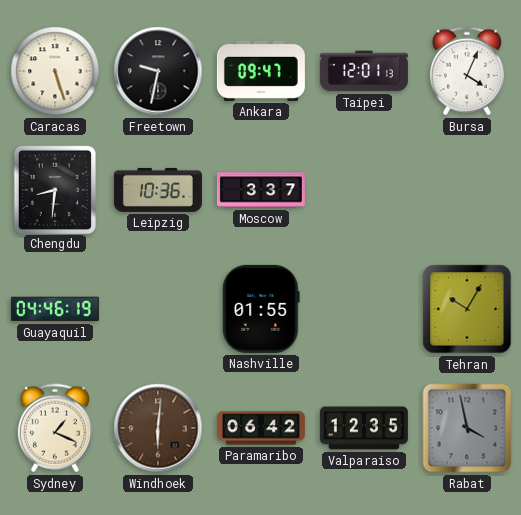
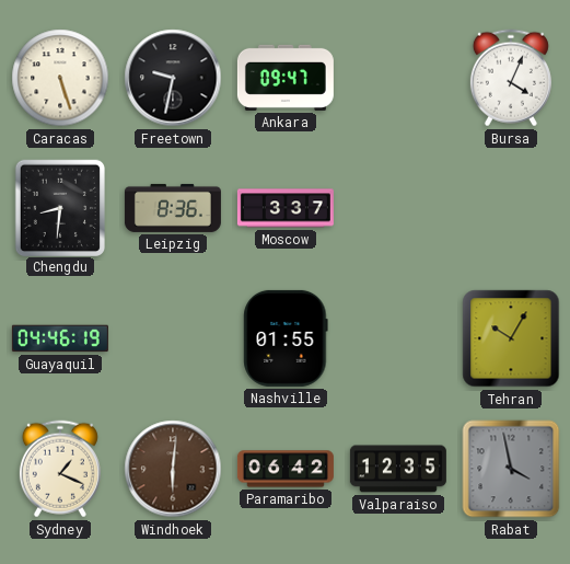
Taipei: 12:01 -> none
Leipzig: 10:36 -> 8:36
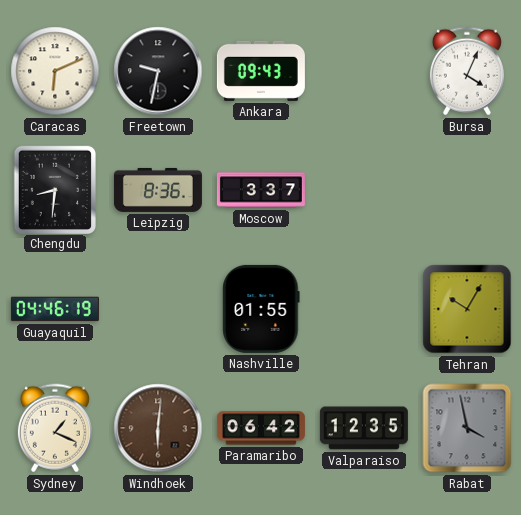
Caracas: 5:27 -> 6:11
Ankara: 09:47 -> 09:43
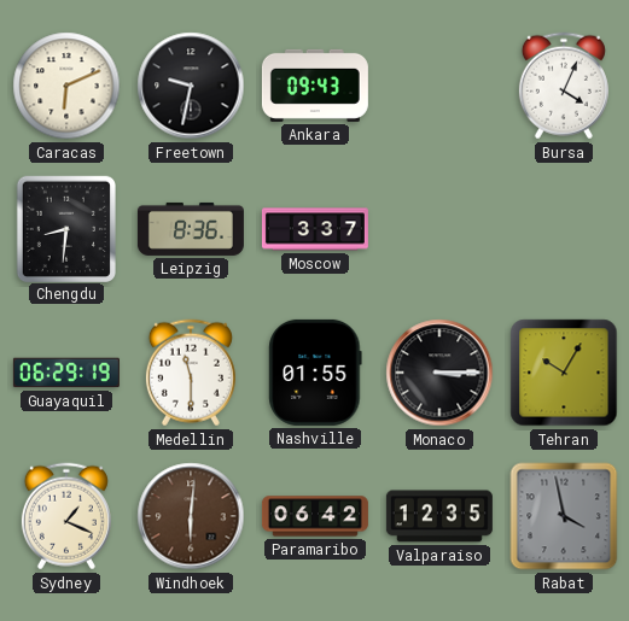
Guayaquil: 04:46 -> 06:29
Medellin: none -> 11:30
Monaco: none -> 3:15
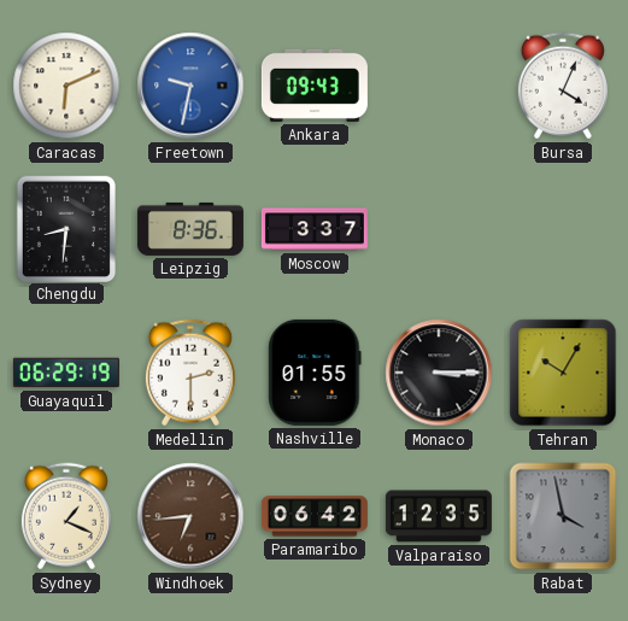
Freetown dial: black -> blue
Medellin: 11:30 -> 2:30
Windhoek: 6:01 -> 6:44
